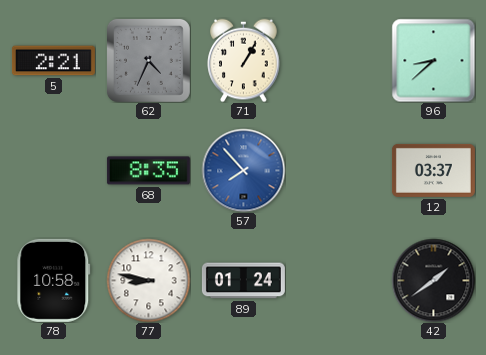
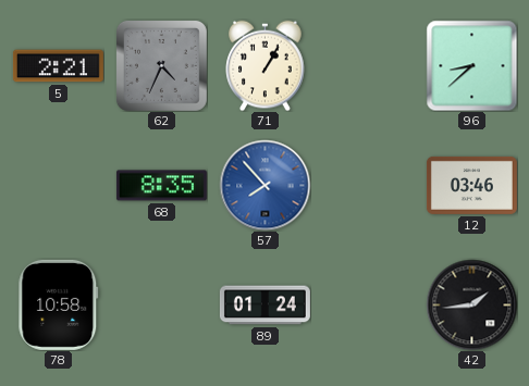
12: 03:37 -> 03:46
77: 8:47 -> none
42: 1:39 -> 1:44
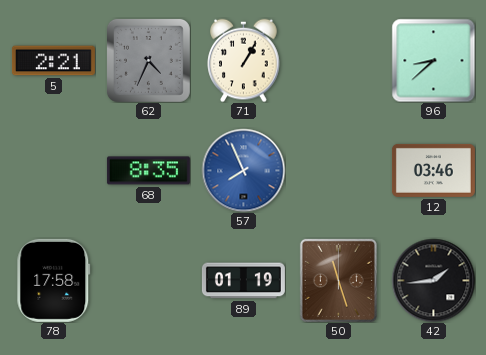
57: 7:53 -> 7:56
78: 10:58 -> 17:58
89: 01:24 -> 01:19
50: none -> 11:27
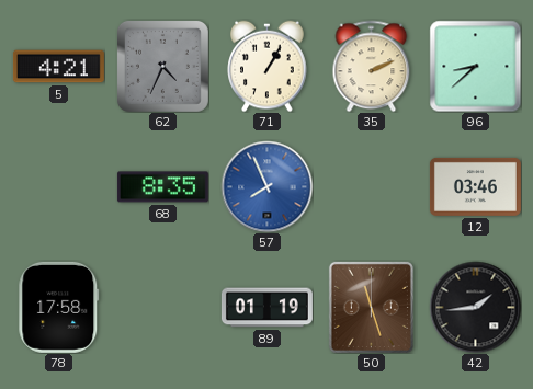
5: 2:21 -> 4:21
35: none -> 2:11
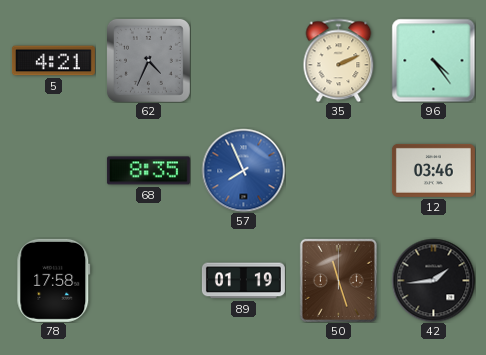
71: 1:05 -> none
96: 8:38 -> 4:24
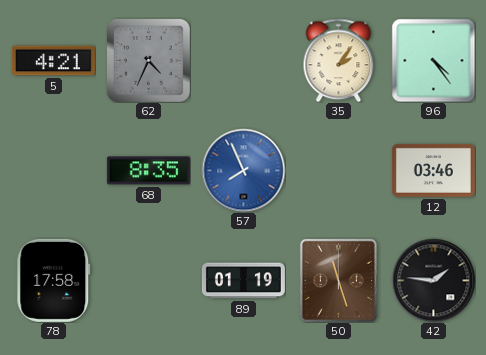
35: 2:11 -> 2:06
42: 1:44 -> 1:46
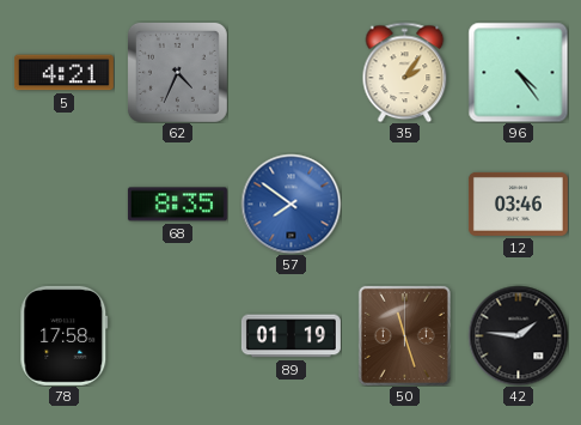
57: 7:56 -> 7:51
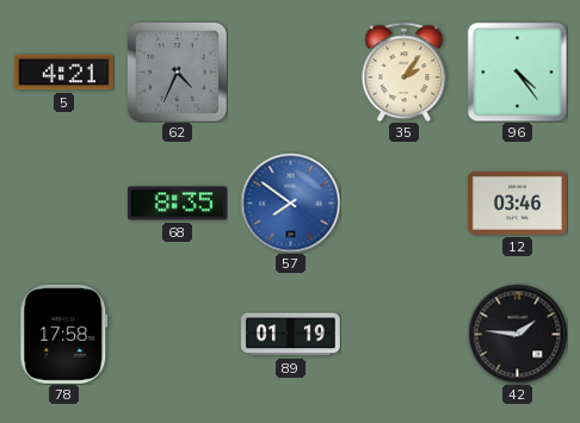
50: 11:27 -> none
